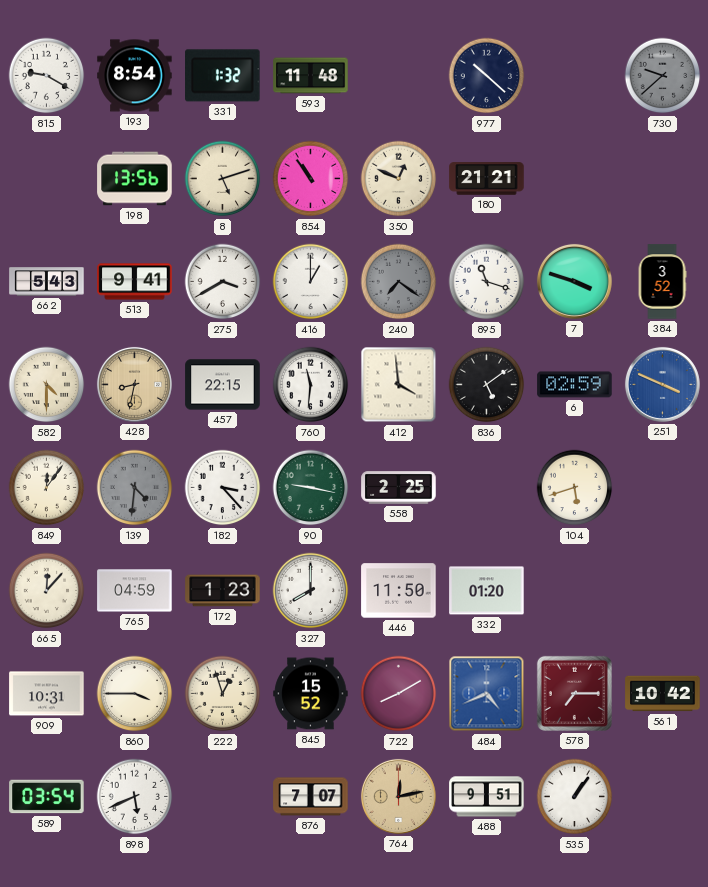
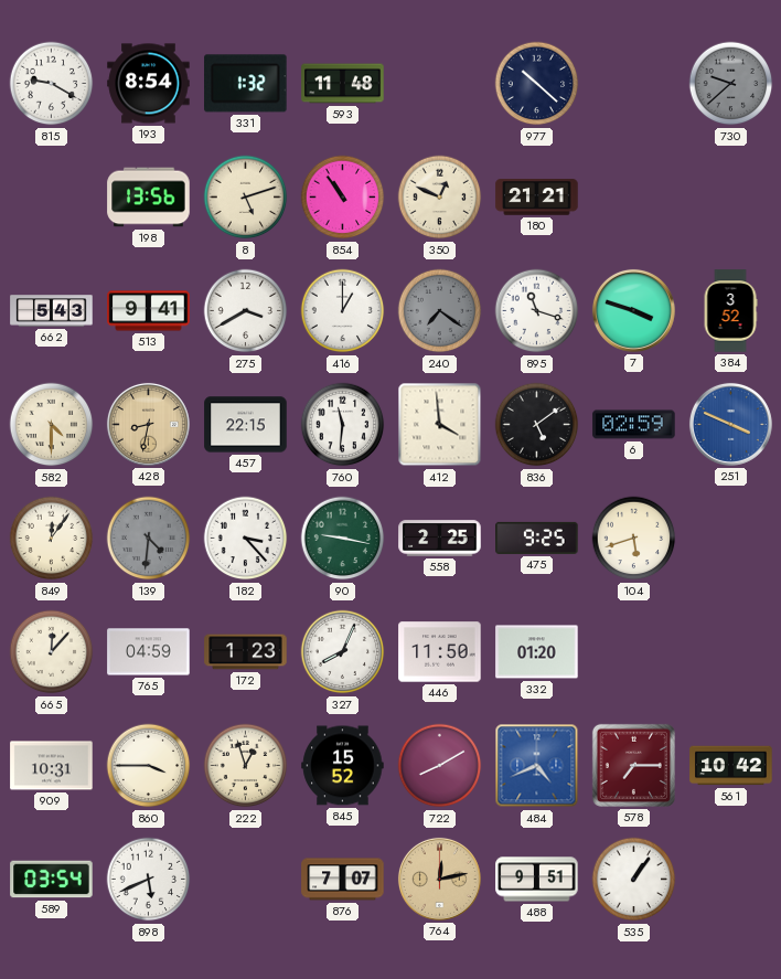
475: none -> 9:25
327: 8:00 -> 8:04
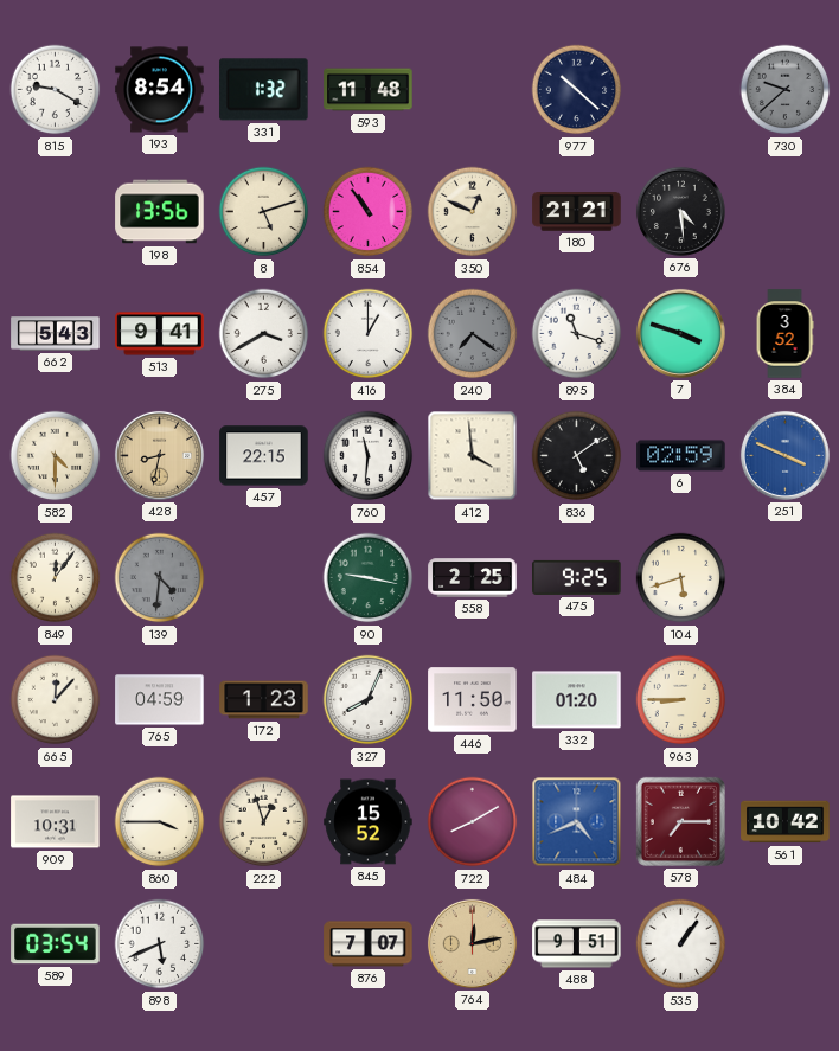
676: none -> 4:29
182: 3:23 -> none
963: none -> 8:45
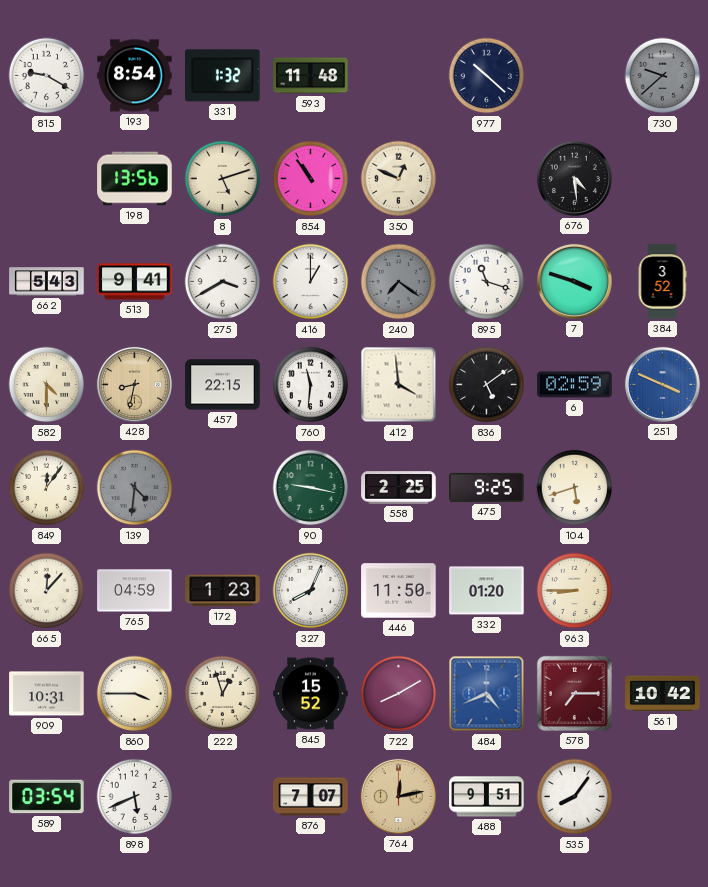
180: 21:21 -> none
535: 1:06 -> 8:06
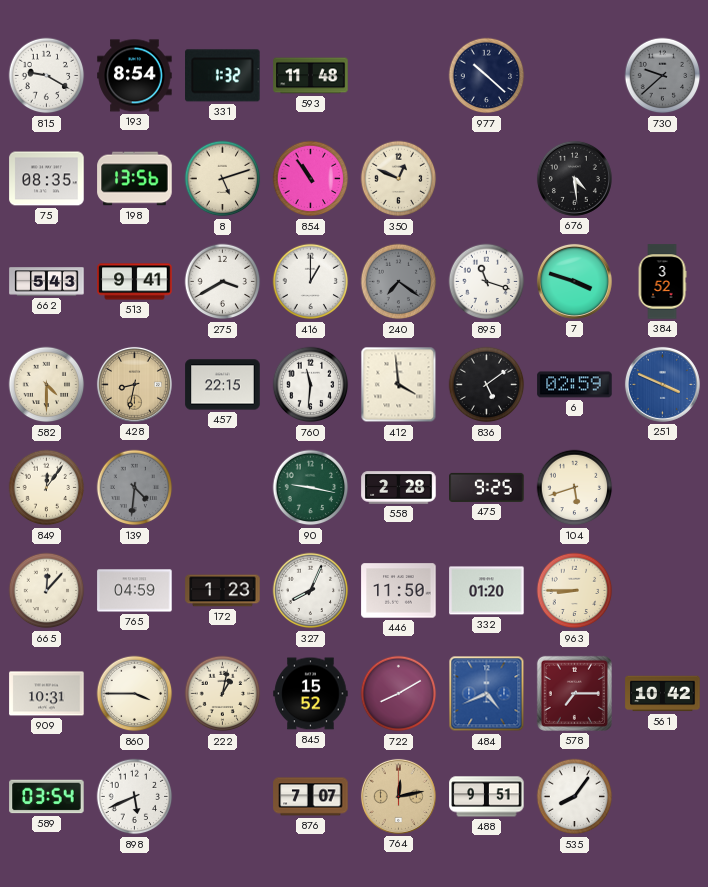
75: none -> 08:35
558: 2:25 -> 2:28
222: 12:57 -> 1:02
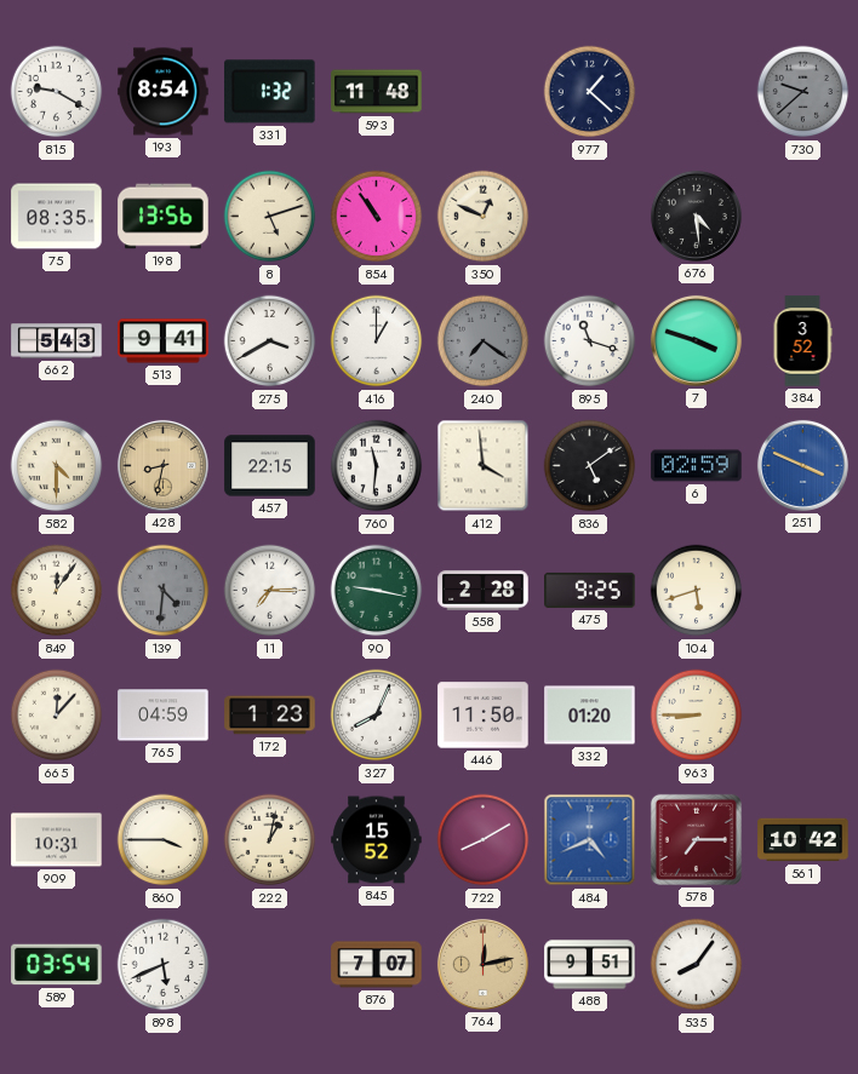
977: 10:22 -> 1:22
11: none -> 7:15
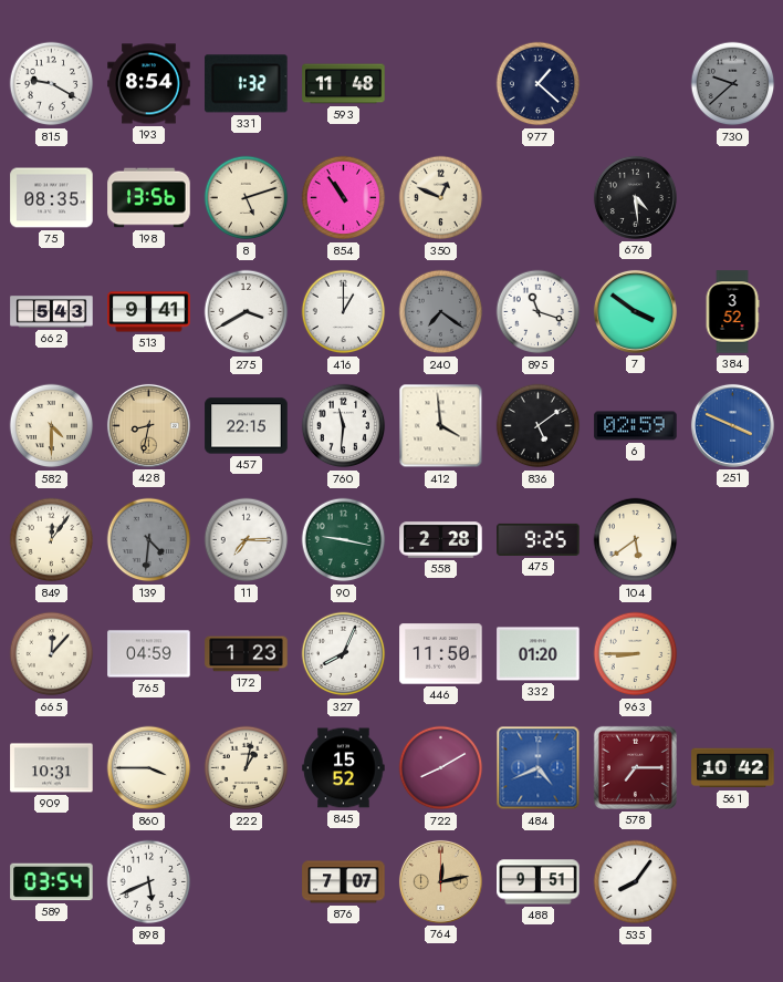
7: 3:48 -> 3:51
104: 5:42 -> 5:39
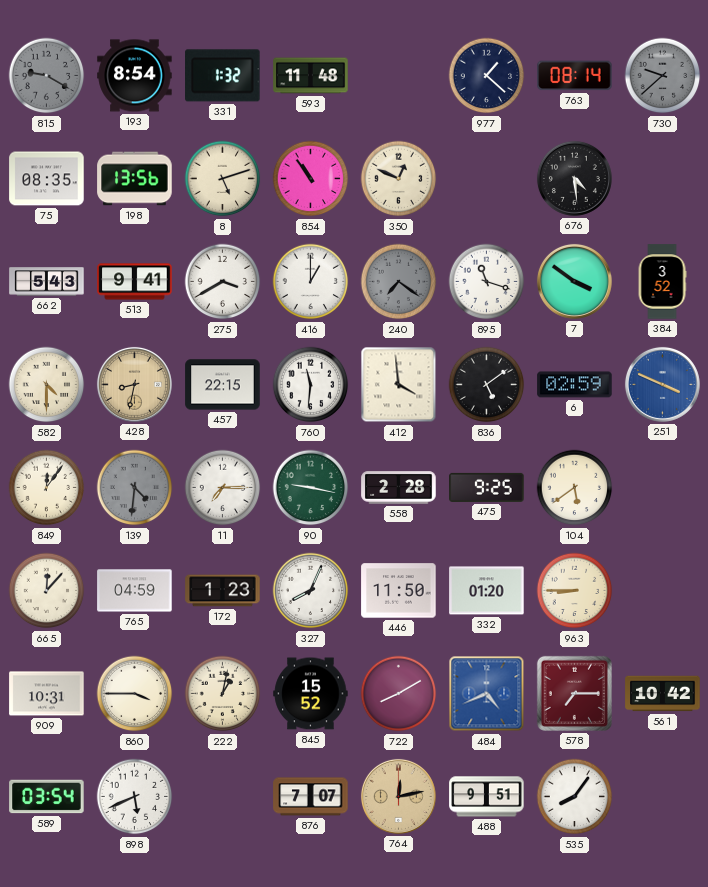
815 dial: white -> grey
763: none -> 08:14
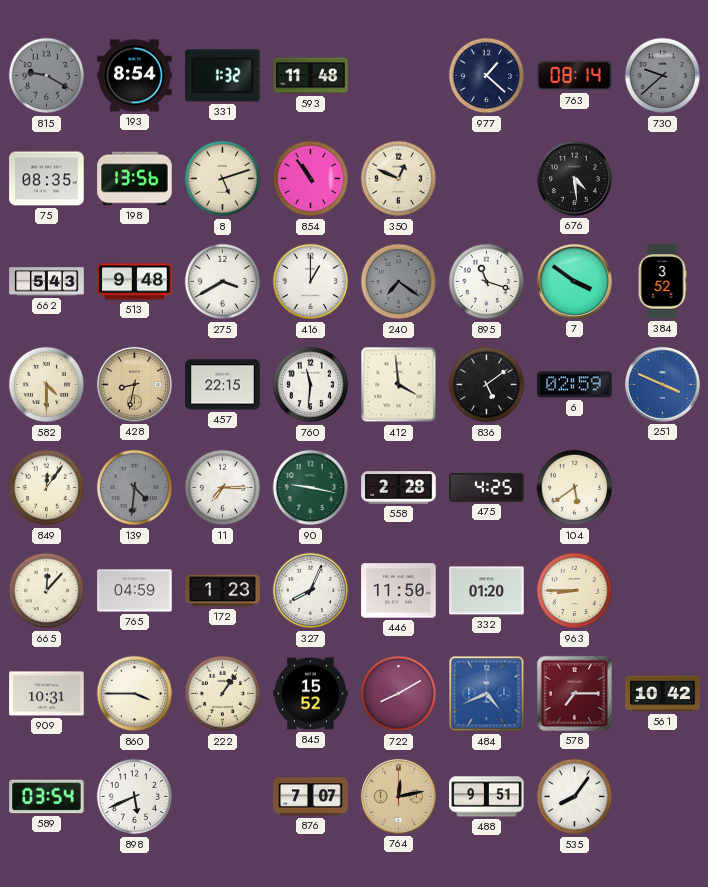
513: 9:41 -> 9:48
475: 9:25 -> 4:25
222: 1:02 -> 1:06
